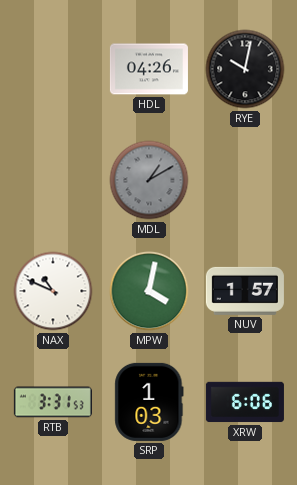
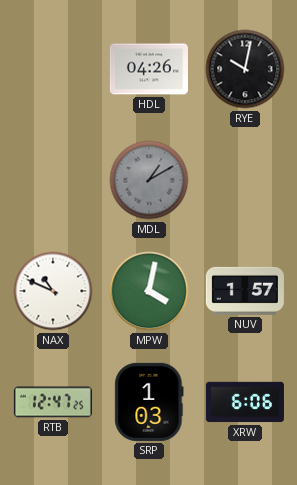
RTB: 3:31 -> 12:47
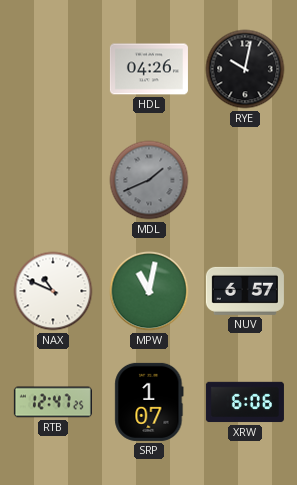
MDL: 1:10 -> 1:41
MPW: 4:02 -> 11:02
NUV: 1:57 -> 6:57
SRP: 1:03 -> 1:07
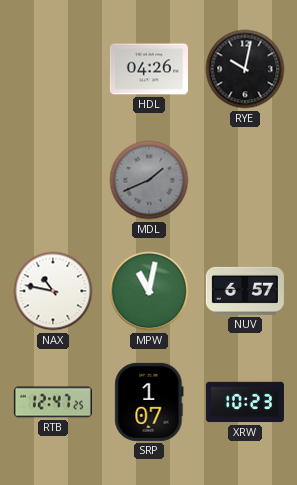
NAX: 10:49 -> 10:47
XRW: 6:06 -> 10:23
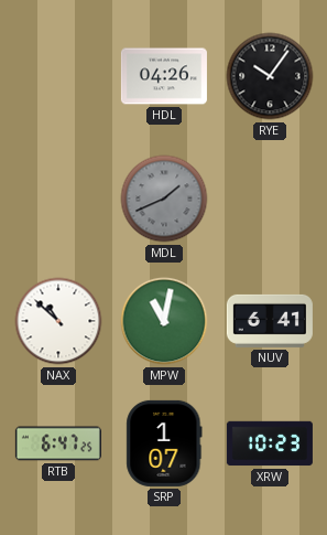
RYE: 10:02 -> 10:06
NAX: 10:47 -> 10:52
NUV: 6:57 -> 6:41
RTB: 12:47 -> 6:47
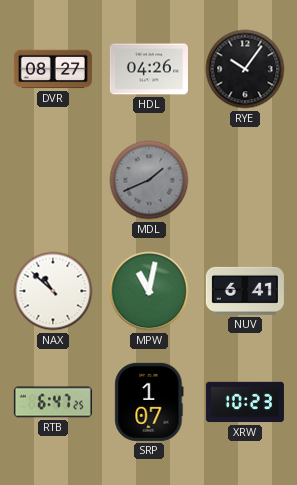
DVR: none -> 08:27
